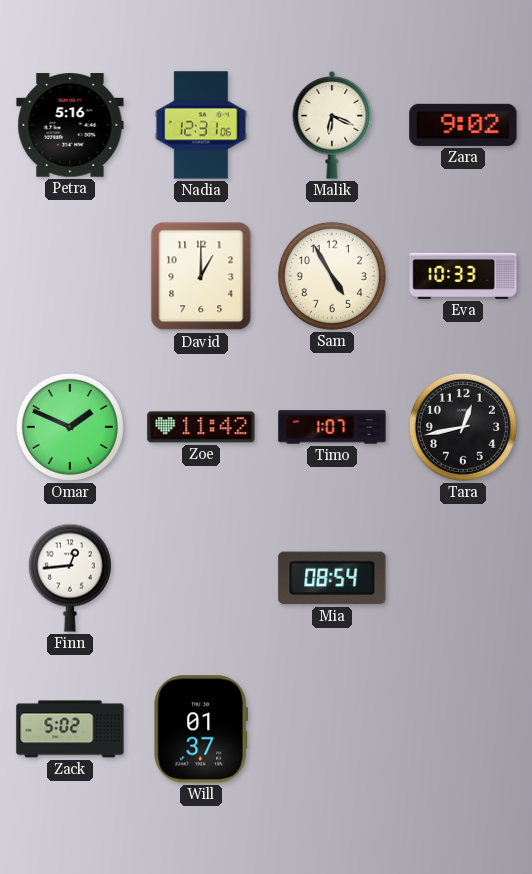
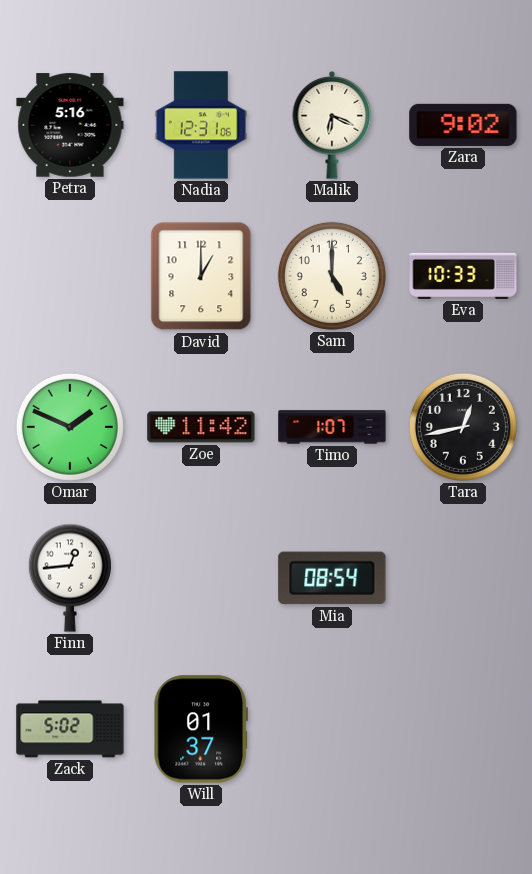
Sam: 4:55 -> 5:00
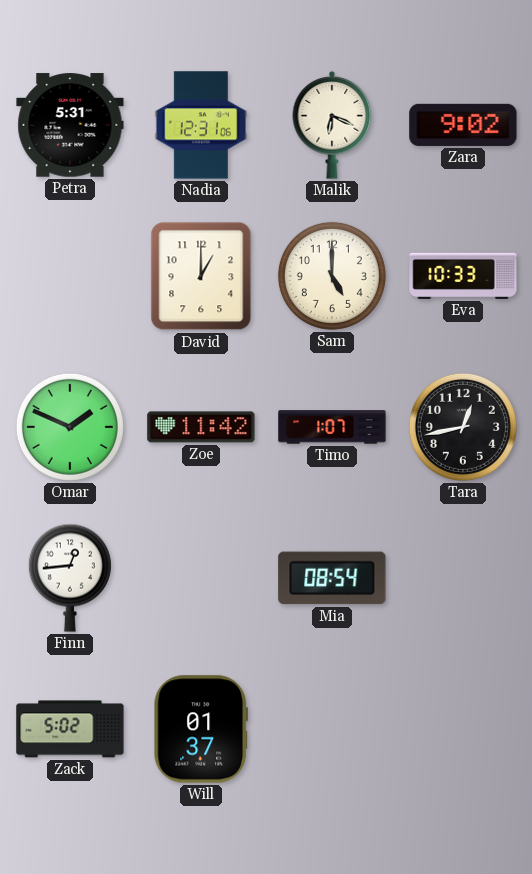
Petra: 5:16 -> 5:31
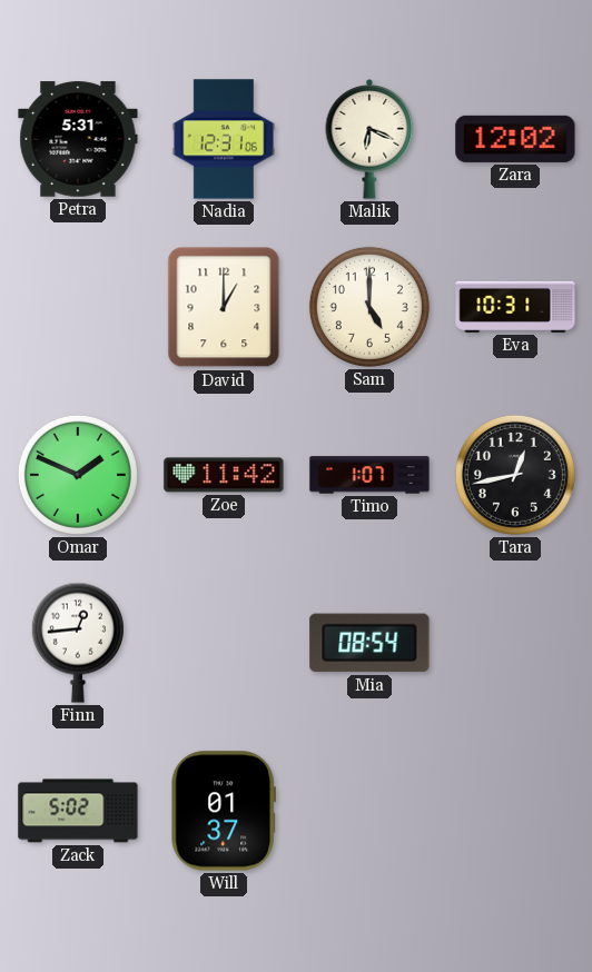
Zara: 9:02 -> 12:02
Eva: 10:33 -> 10:31
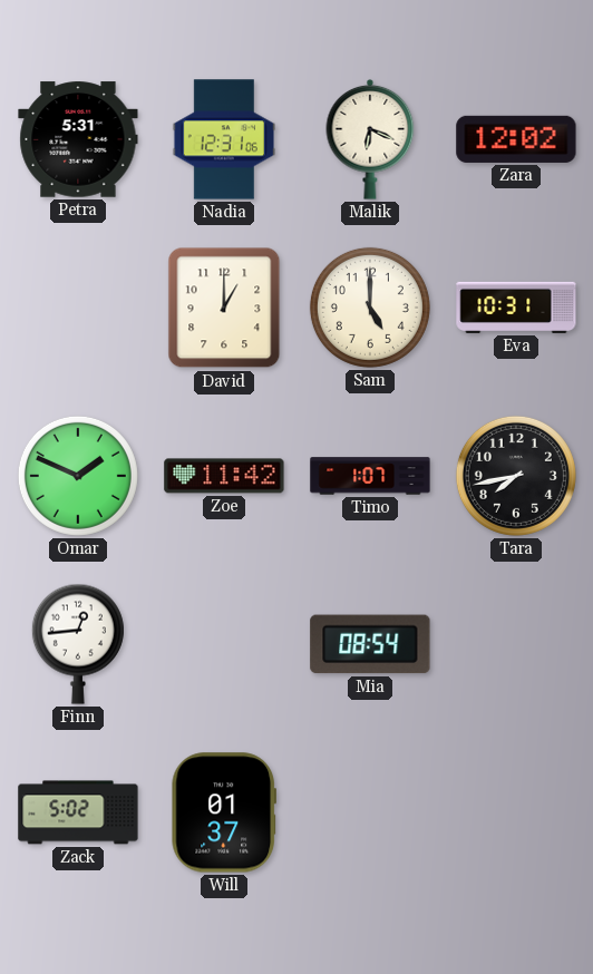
Tara: 12:43 -> 7:43
